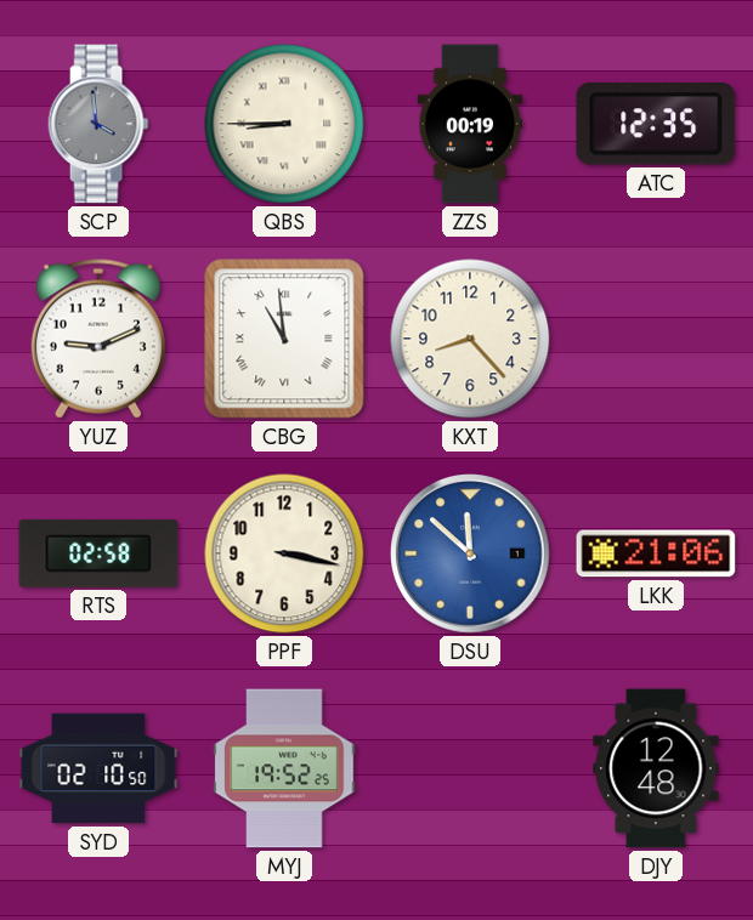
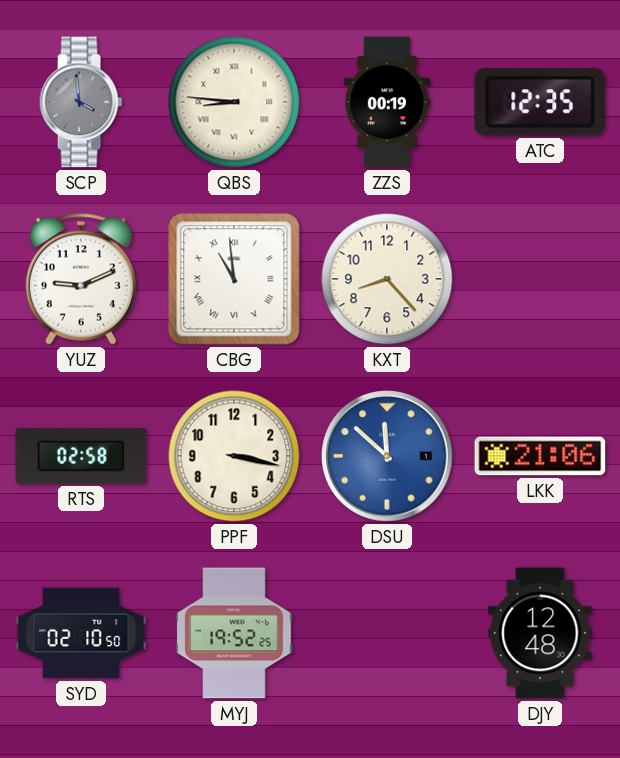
QBS: 8:45 -> 8:46
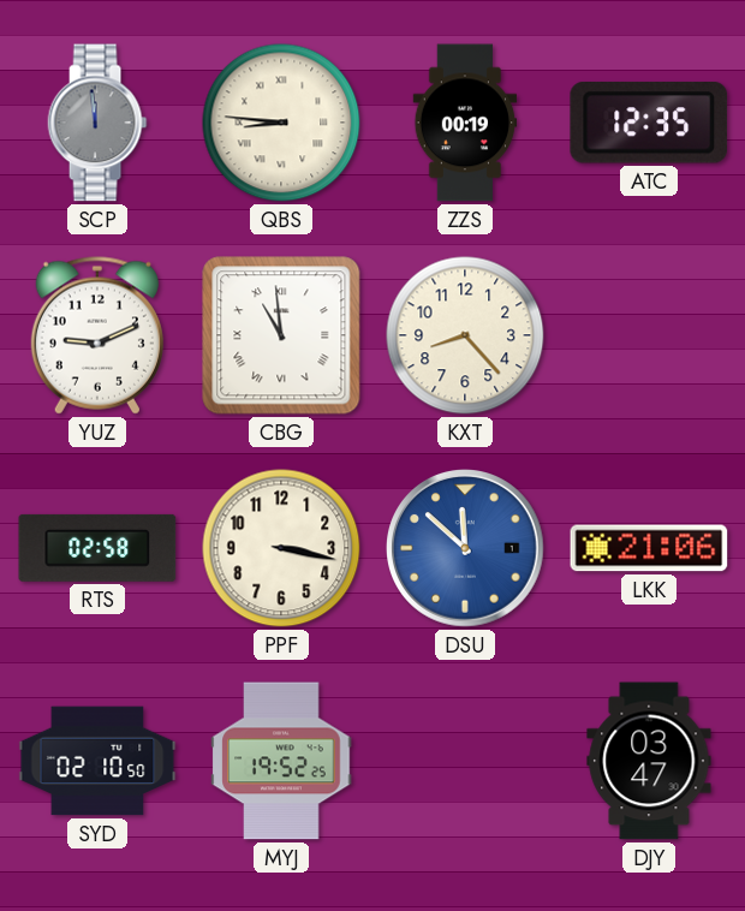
SCP: 3:59 -> 11:59
DJY: 12:48 -> 03:47
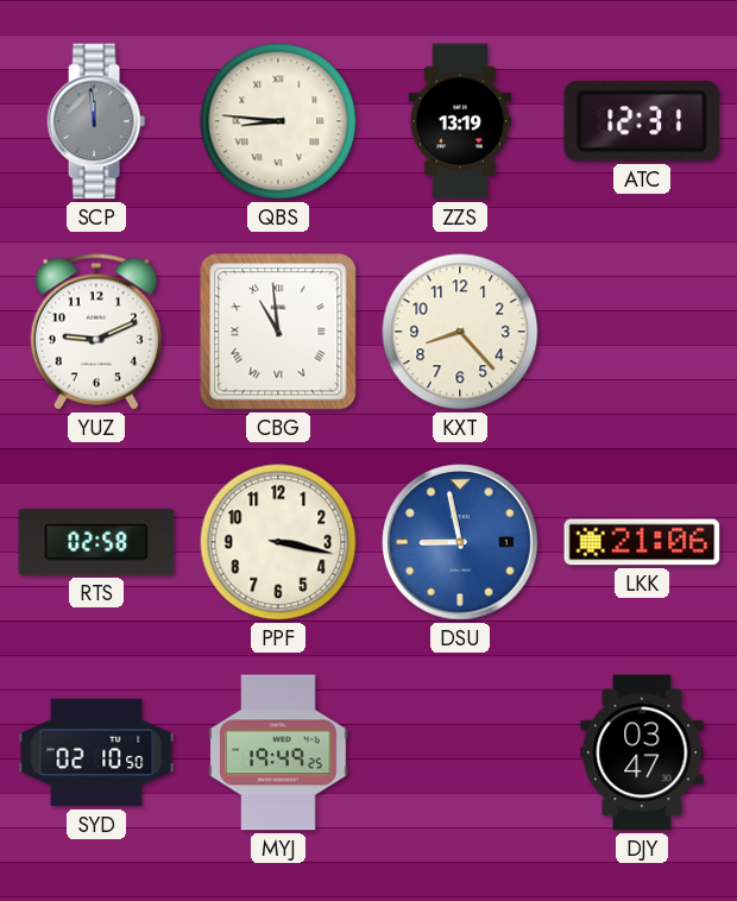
ZZS: 00:19 -> 13:19
ATC: 12:35 -> 12:31
DSU: 11:52 -> 8:58
MYJ: 19:52 -> 19:49
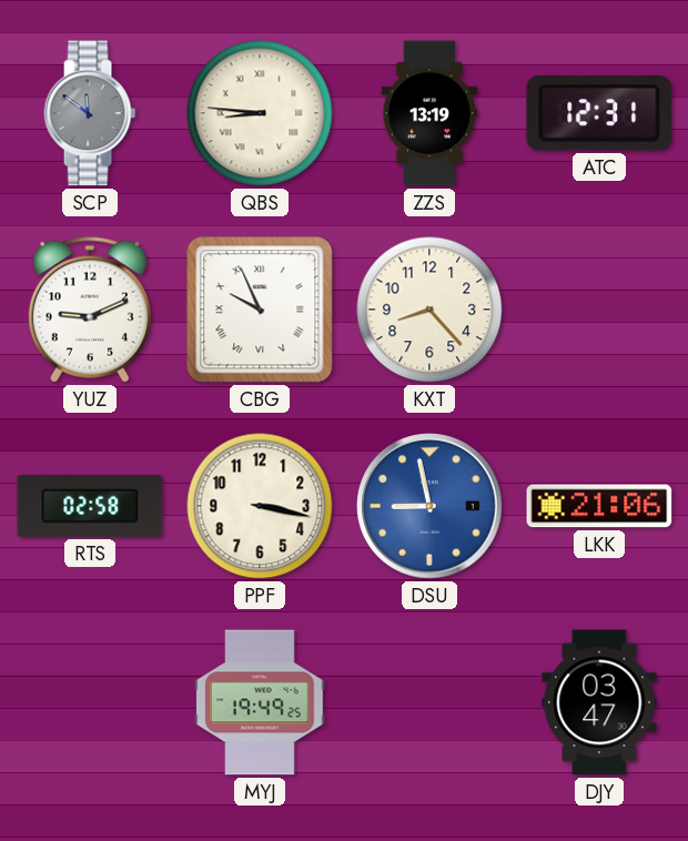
SCP: 11:59 -> 11:51
CBG: 10:59 -> 9:56
SYD: 02:10 -> none
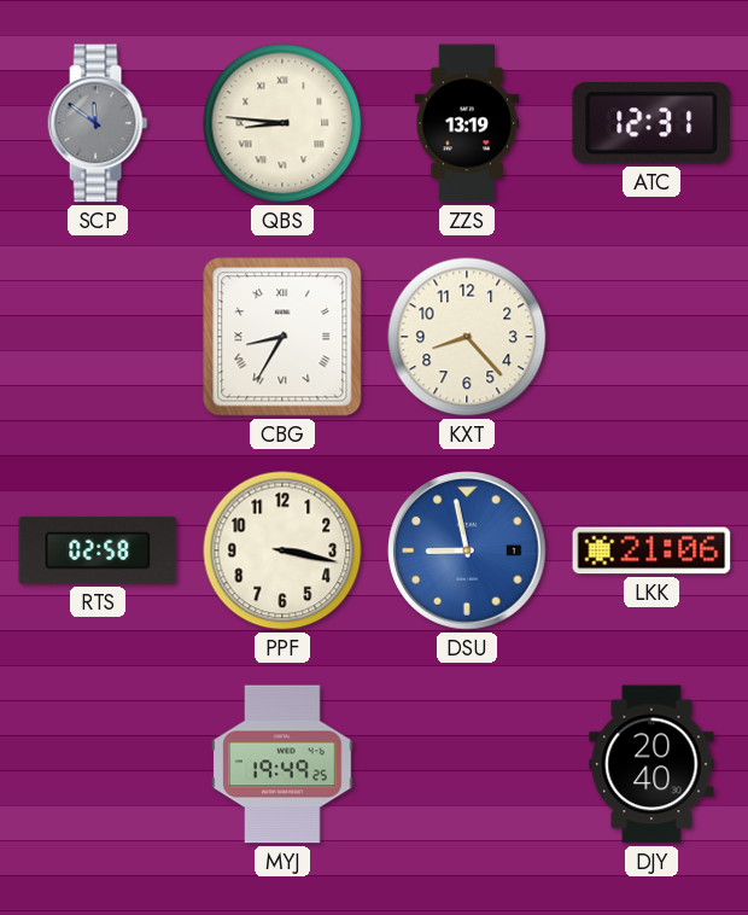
YUZ: 9:11 -> none
CBG: 9:56 -> 8:35
DJY: 03:47 -> 20:40
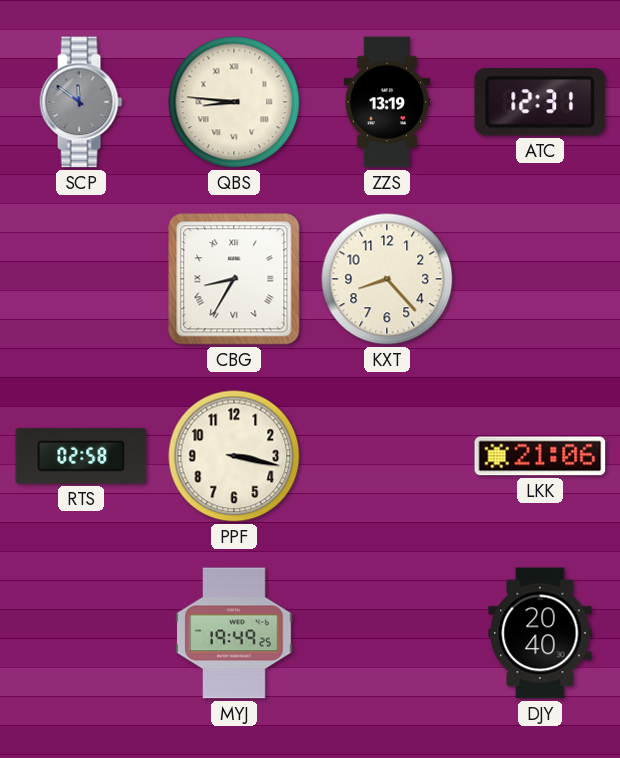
DSU: 8:58 -> none
